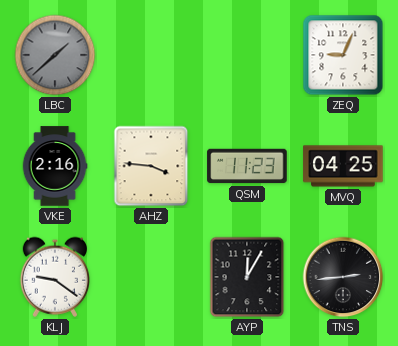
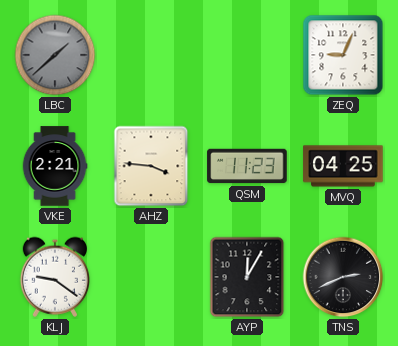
VKE: 2:16 -> 2:21
TNS: 2:44 -> 2:41
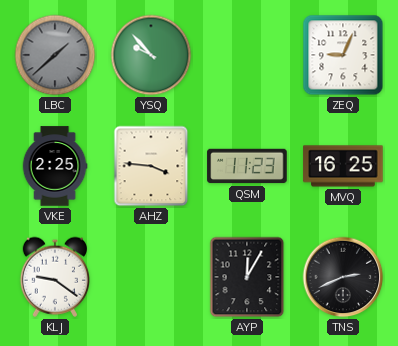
YSQ: none -> 9:53
VKE: 2:21 -> 2:25
MVQ: 04:25 -> 16:25
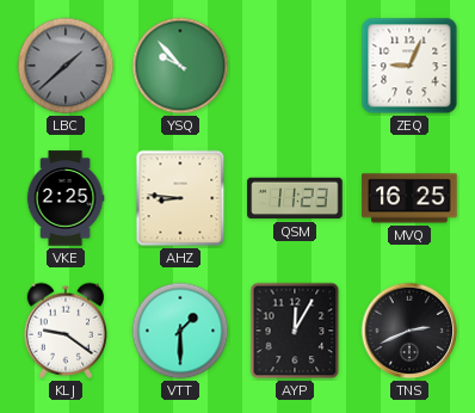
AHZ: 3:46 -> 8:46
VTT: none -> 1:30
